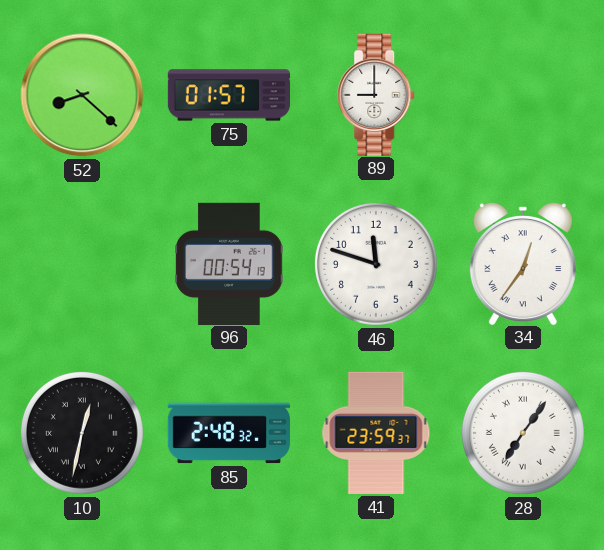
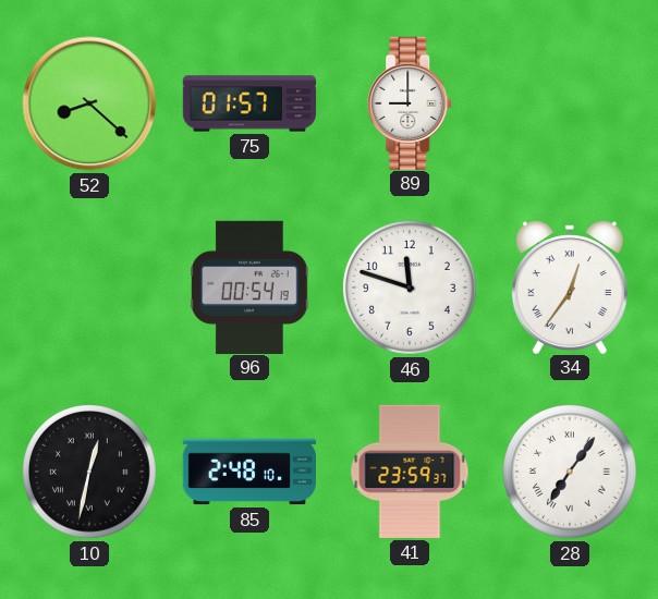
85: 2:48:32 -> 2:48:10
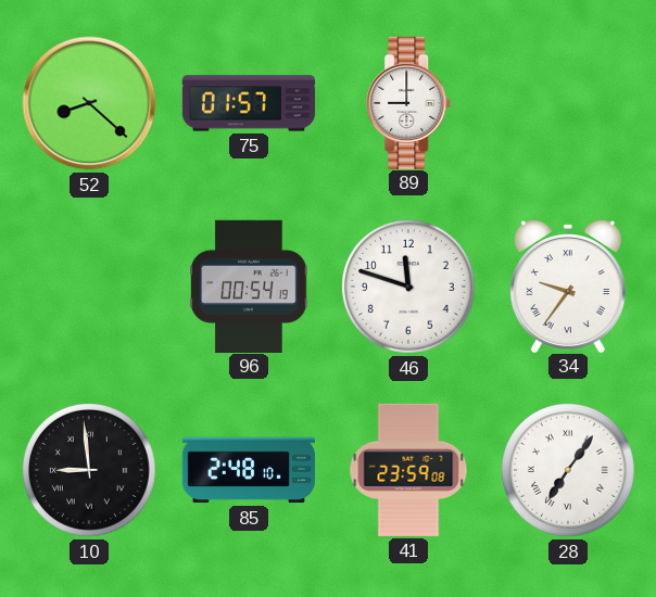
34: 12:36 -> 9:36
10: 12:32 -> 8:59
41: 23:59:37 -> 23:59:08
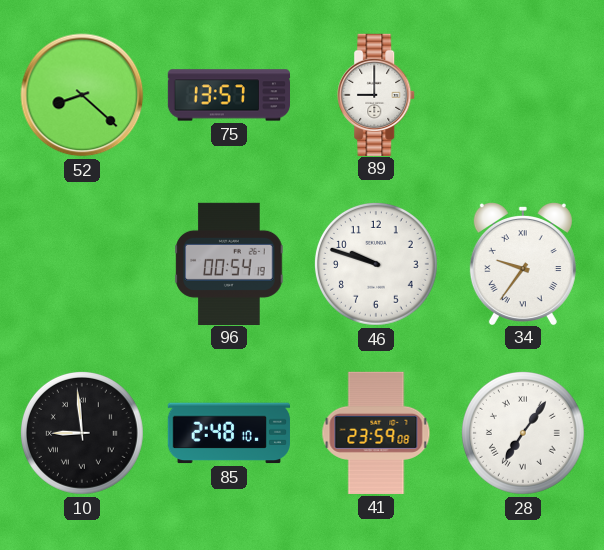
75: 01:57 -> 13:57
46: 11:48 -> 9:48
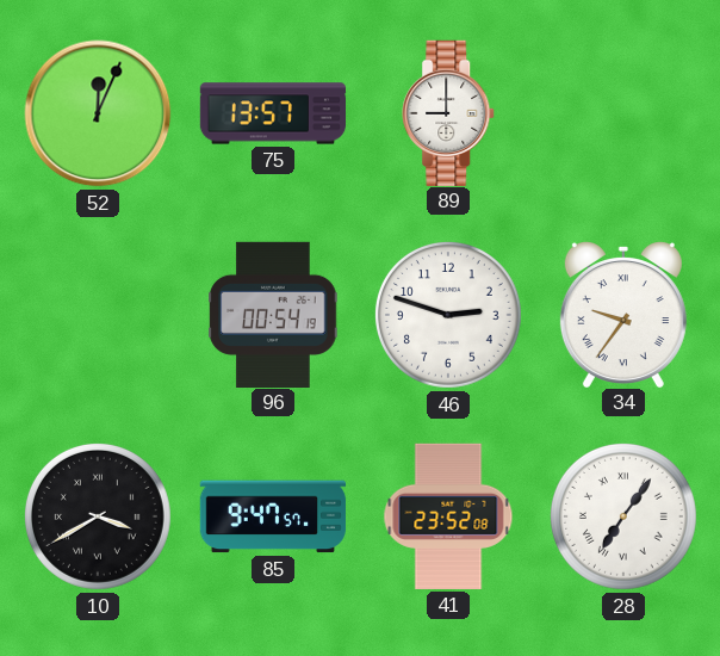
52: 8:22 -> 12:04
46: 9:48 -> 2:48
10: 8:59 -> 3:40
85: 2:48 -> 9:47
41: 23:59 -> 23:52
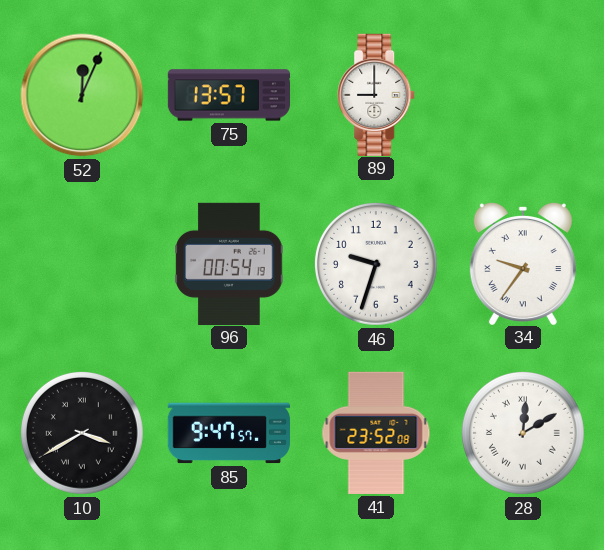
46: 2:48 -> 9:33
28: 7:06 -> 12:10
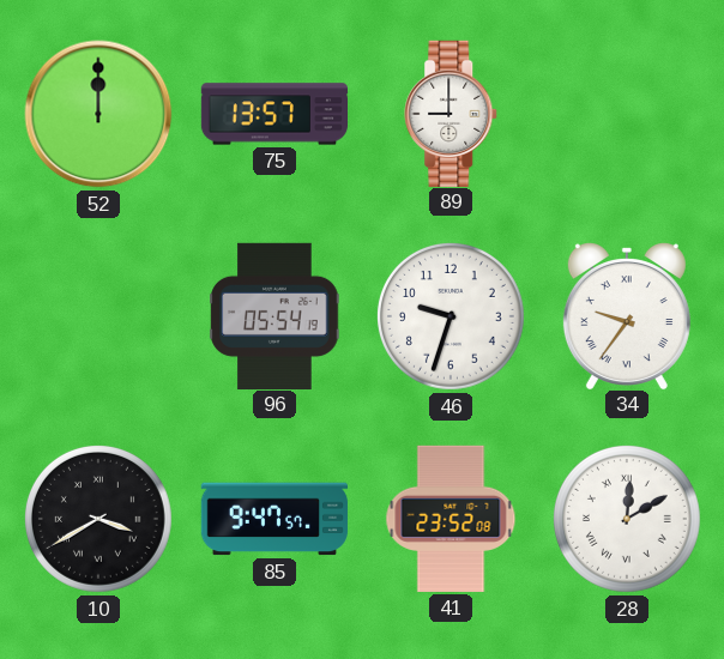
52: 12:04 -> 12:00
96: 00:54 -> 05:54
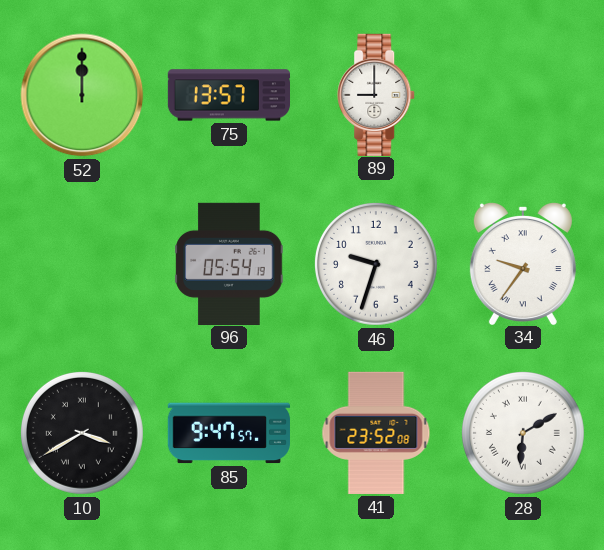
28: 12:10 -> 6:10
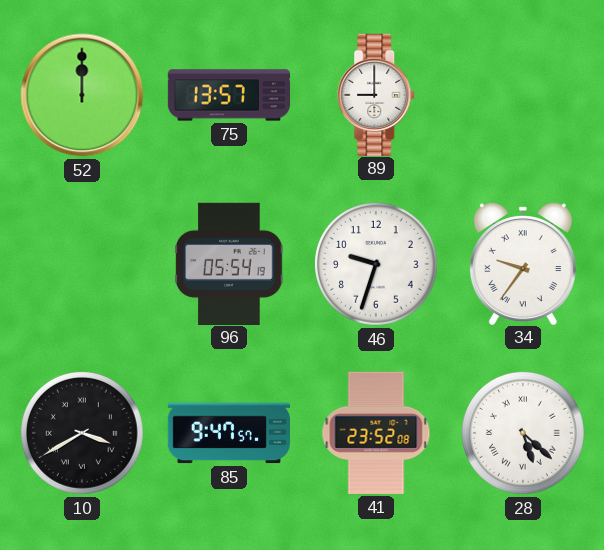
28: 6:10 -> 5:22
